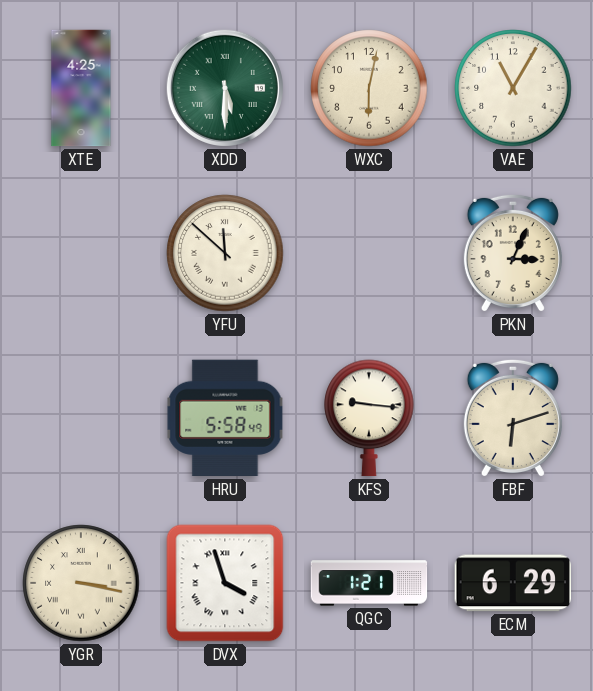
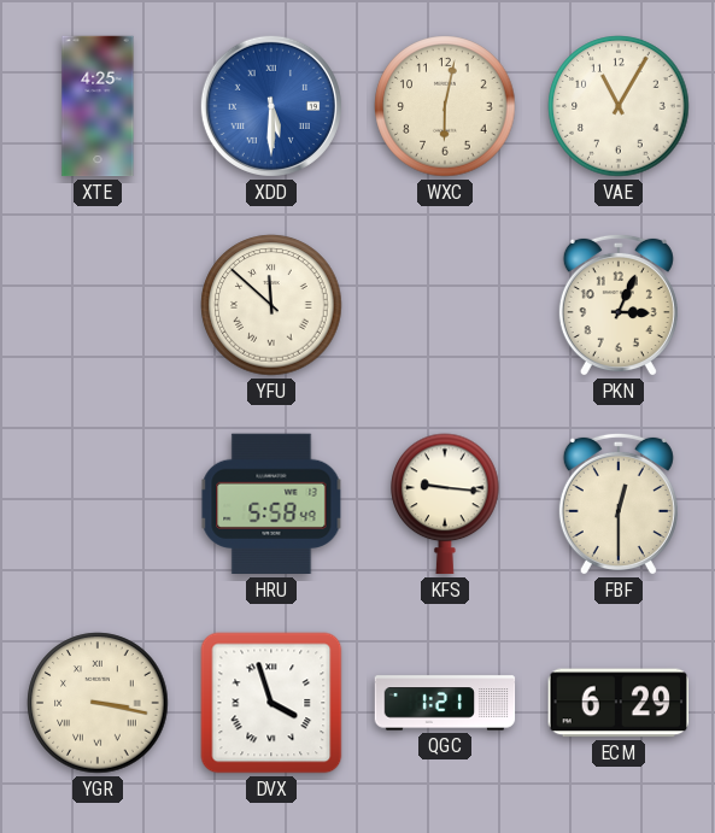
XDD dial: green -> blue
FBF: 6:12 -> 12:30
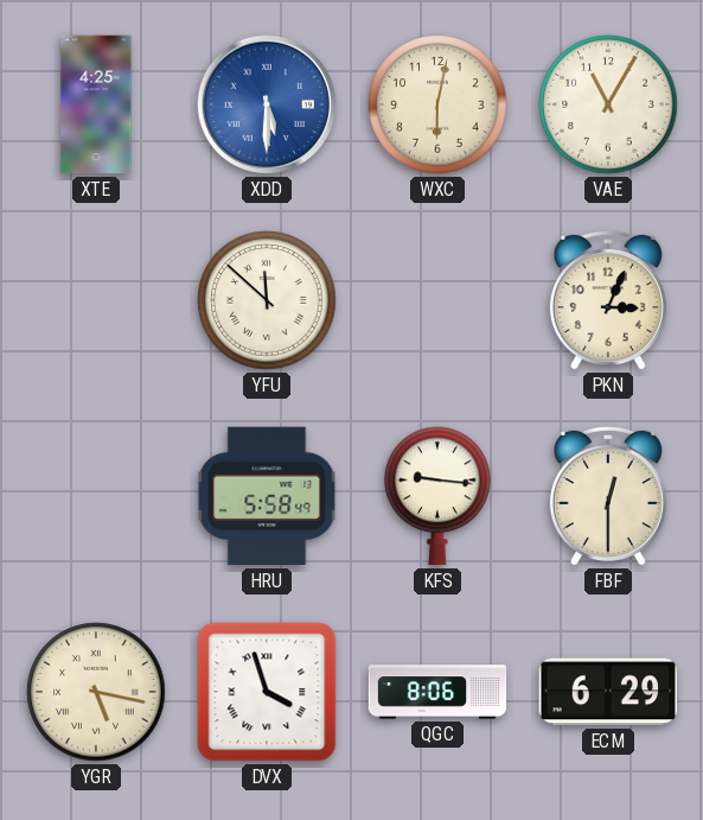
YGR: 3:17 -> 5:17
QGC: 1:21 -> 8:06
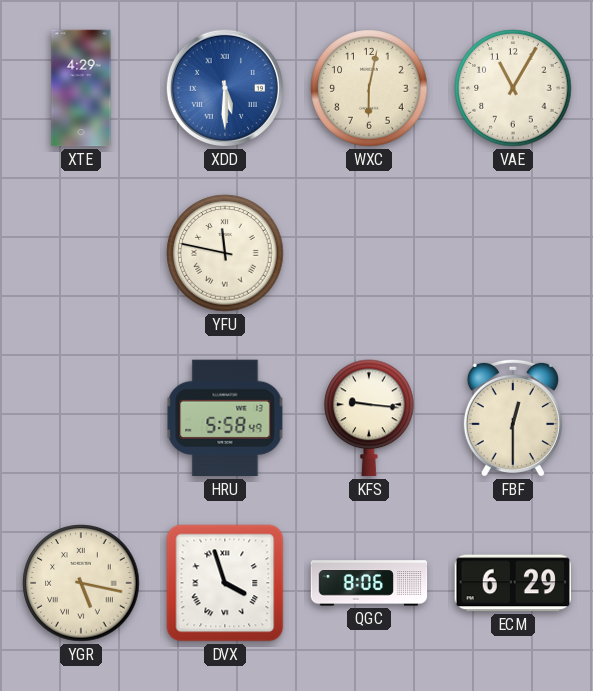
XTE: 4:25 -> 4:29
YFU: 11:52 -> 11:47
PKN: 3:04 -> none
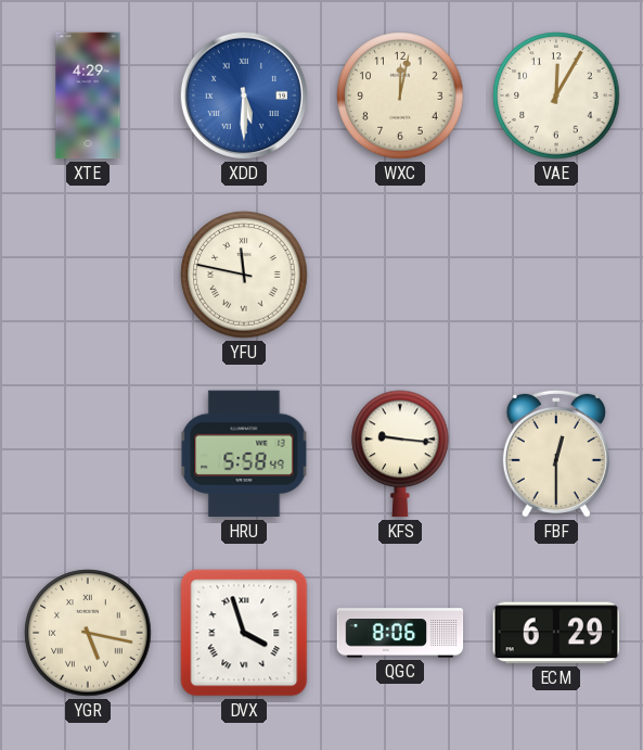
WXC: 6:02 -> 12:02
VAE: 11:05 -> 12:05
